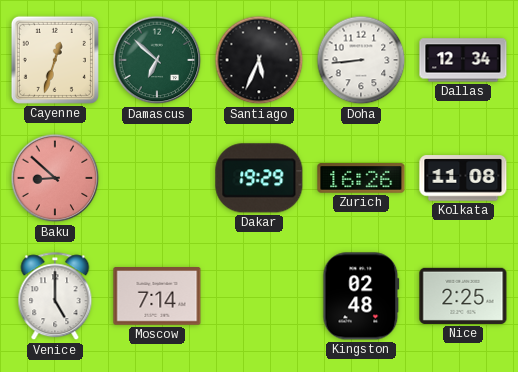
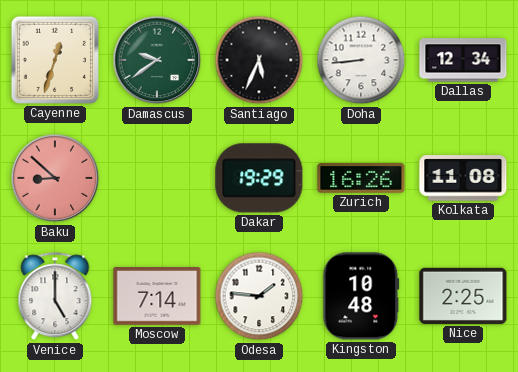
Damascus: 6:52 -> 9:39
Odesa: none -> 1:46
Kingston: 02:48 -> 10:48
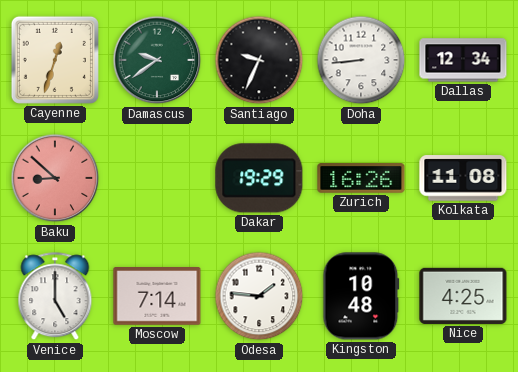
Santiago: 5:34 -> 9:34
Nice: 2:25 -> 4:25
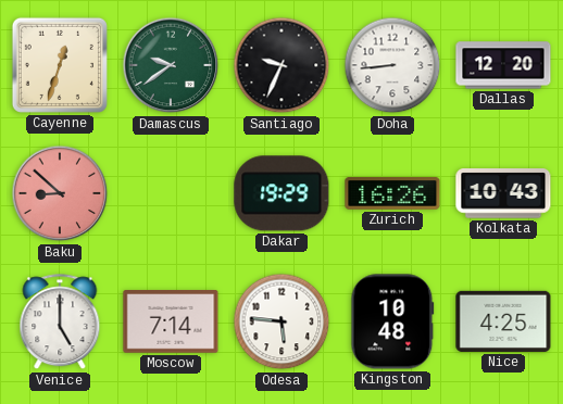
Dallas: 12:34 -> 12:20
Kolkata: 11:08 -> 10:43
Odesa: 1:46 -> 5:46
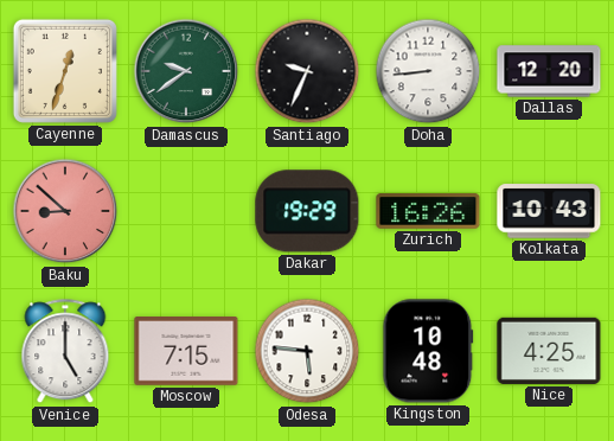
Moscow: 7:14 -> 7:15
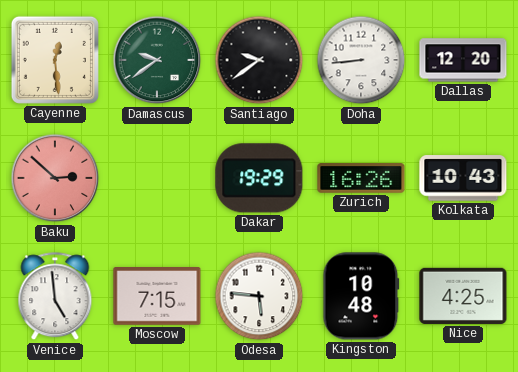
Cayenne: 12:33 -> 12:29
Santiago: 9:34 -> 9:39
Baku: 8:52 -> 2:52
Venice: 5:00 -> 4:59
